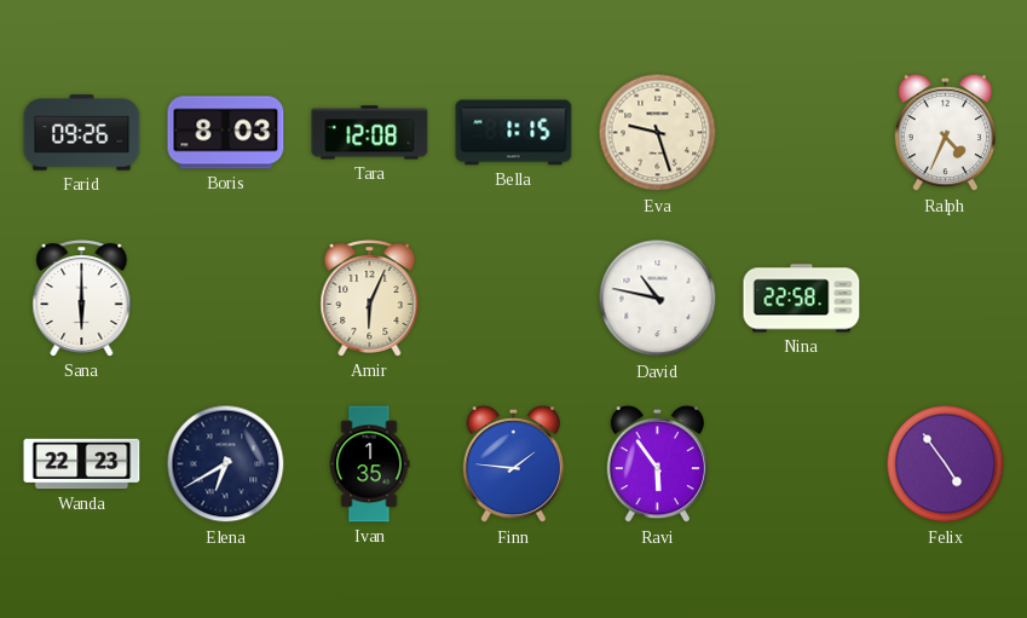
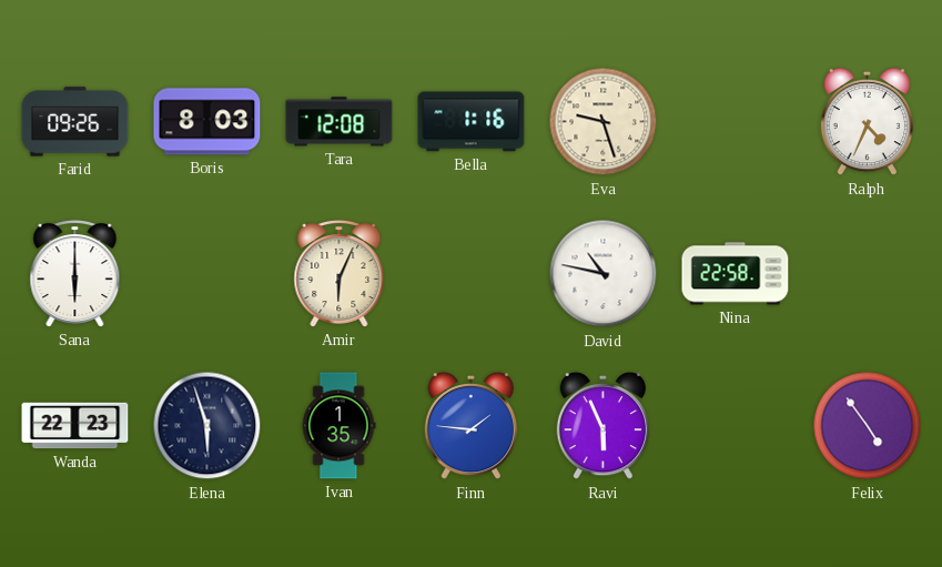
Bella: 1:15 -> 1:16
Elena: 6:40 -> 5:57
Ravi: 5:54 -> 5:56
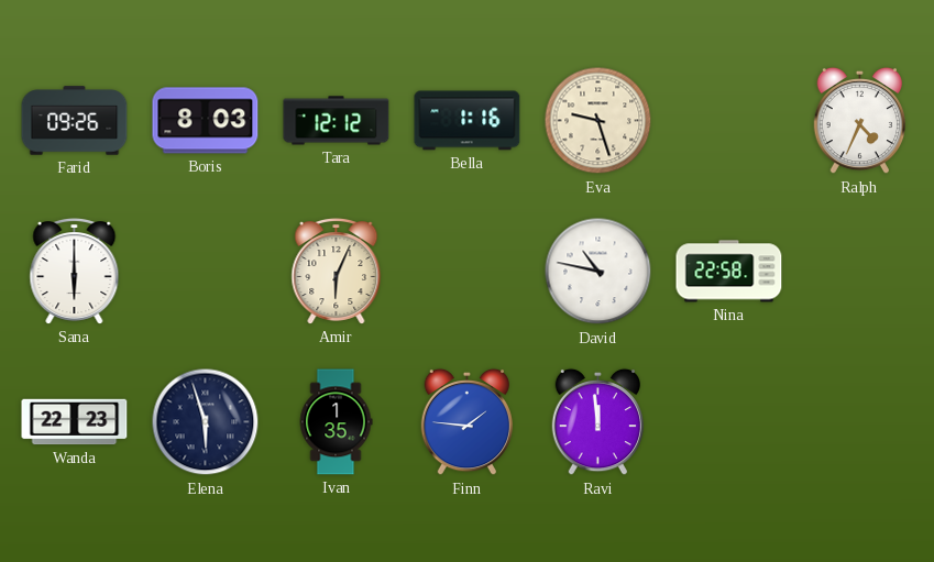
Tara: 12:08 -> 12:12
Ravi: 5:56 -> 11:59
Felix: 4:54 -> none
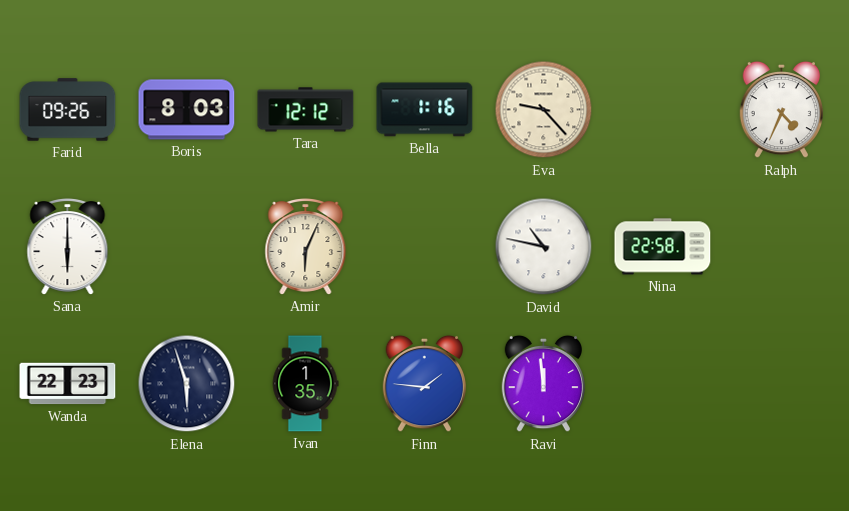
Eva: 9:27 -> 9:23
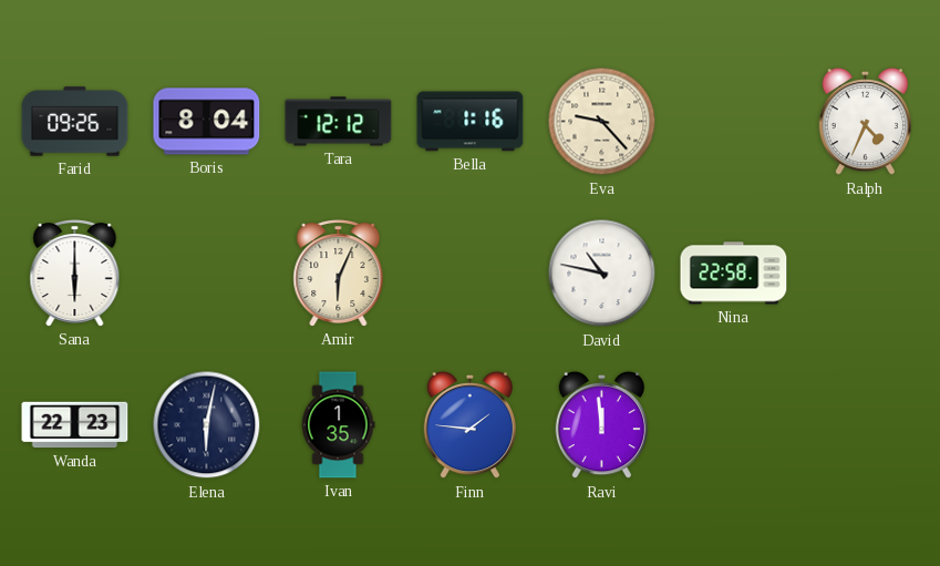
Boris: 8:03 -> 8:04
Elena: 5:57 -> 6:02
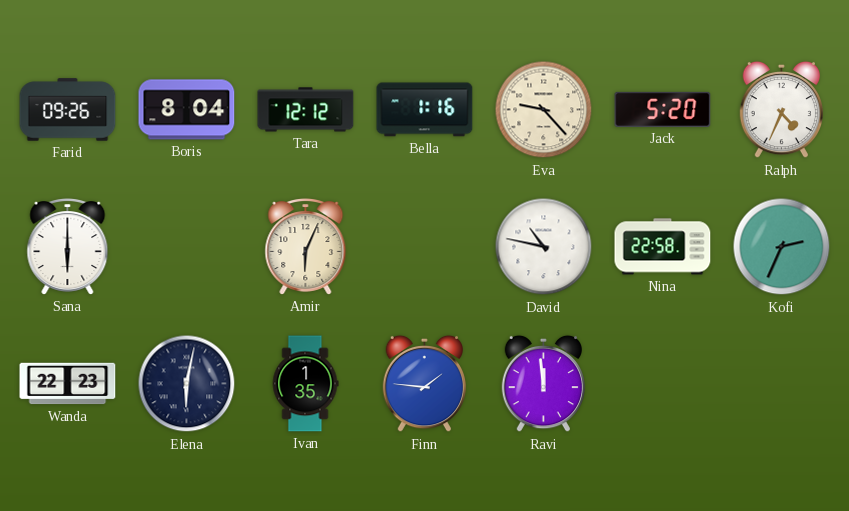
Jack: none -> 5:20
Kofi: none -> 2:34
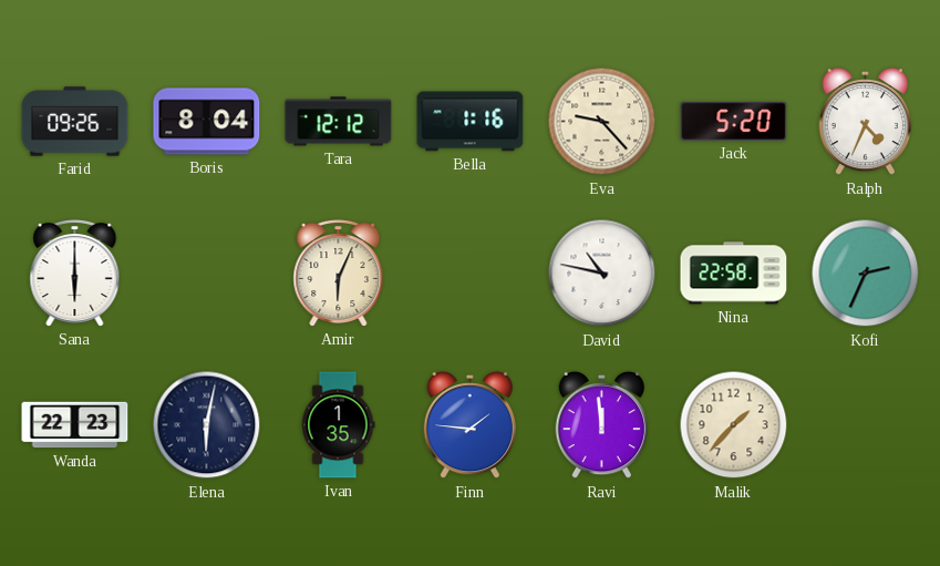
Malik: none -> 1:37
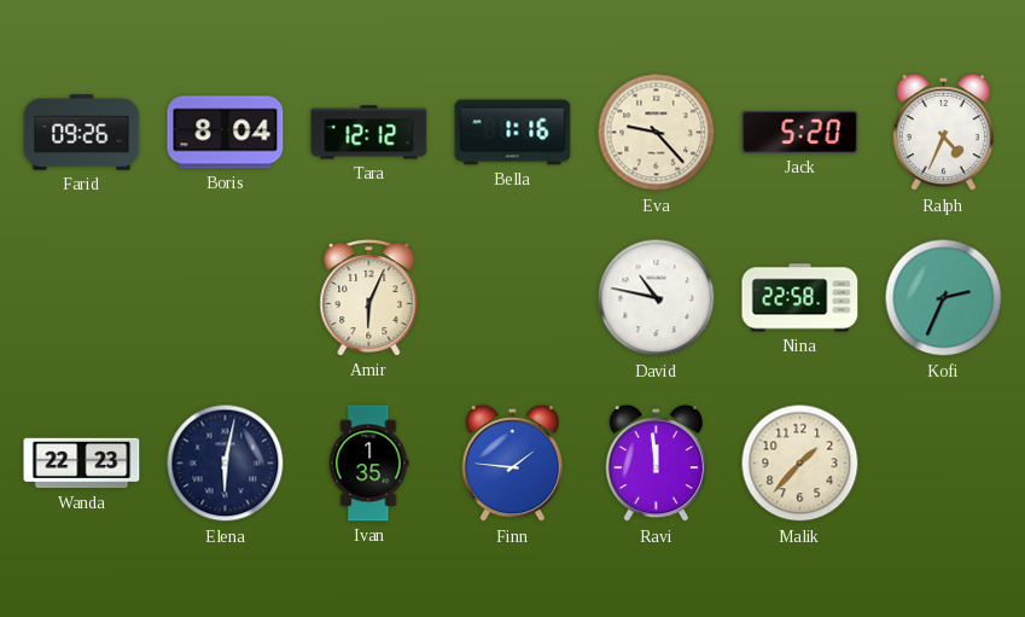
Sana: 6:00 -> none
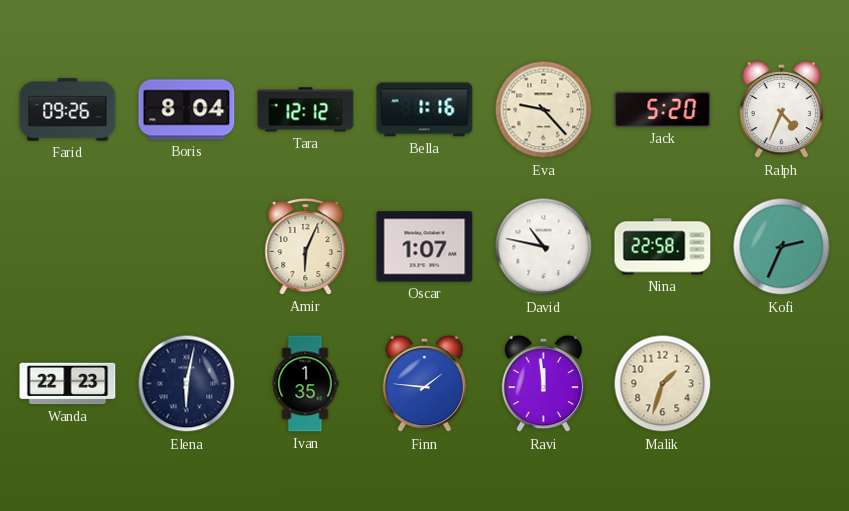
Oscar: none -> 1:07
Malik: 1:37 -> 1:33
